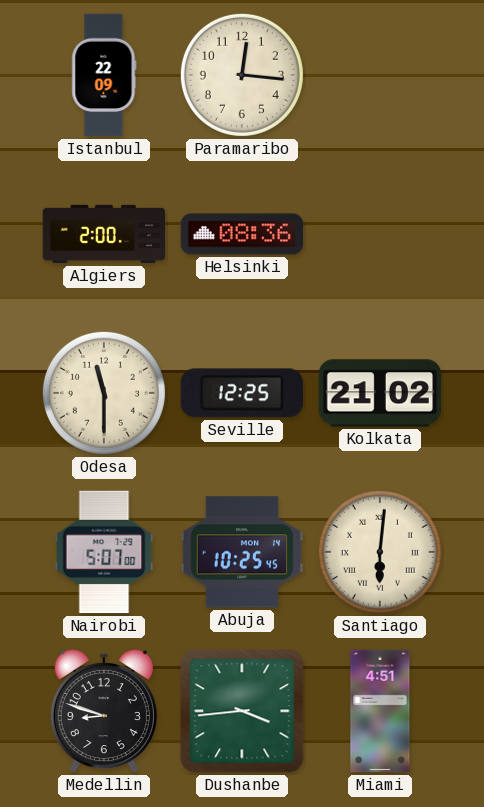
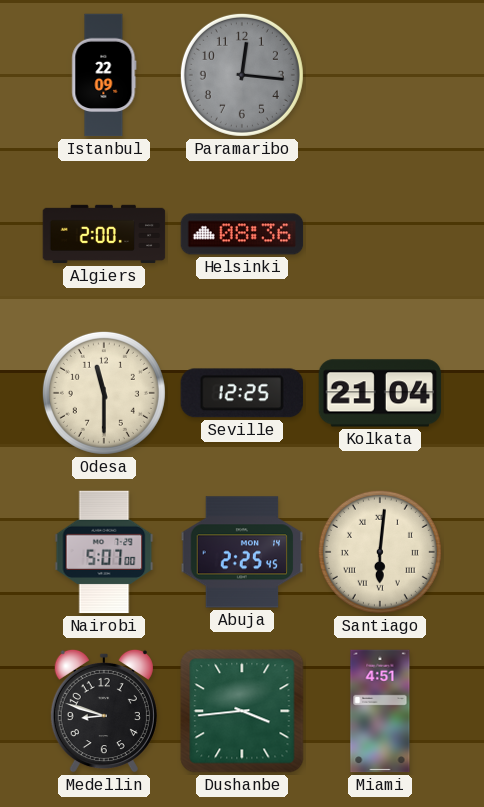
Paramaribo dial: cream -> grey
Kolkata: 21:02 -> 21:04
Abuja: 10:25 -> 2:25
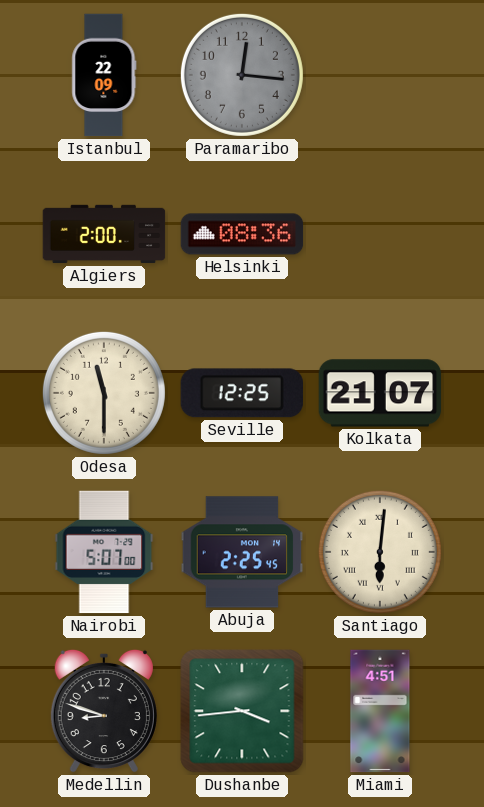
Kolkata: 21:04 -> 21:07
